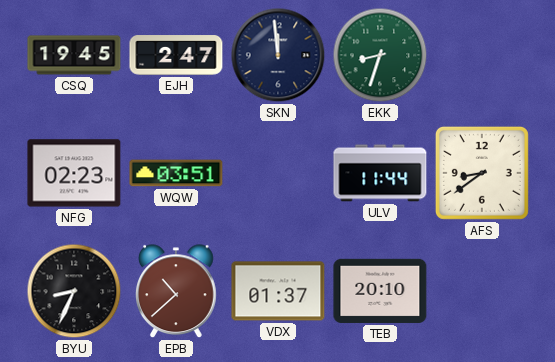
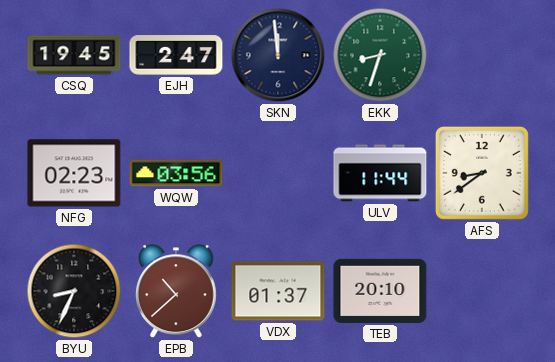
WQW: 03:51 -> 03:56
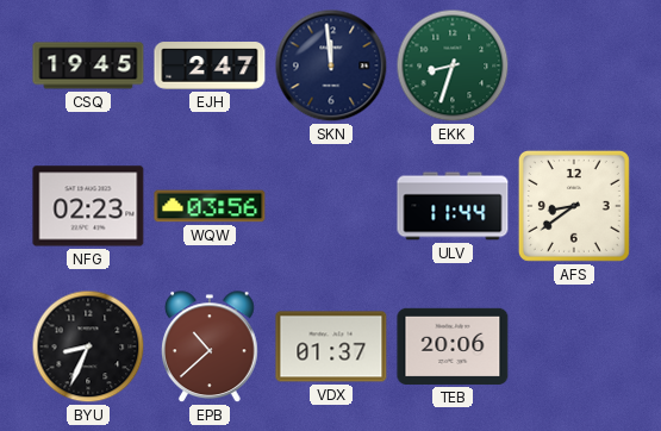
TEB: 20:10 -> 20:06
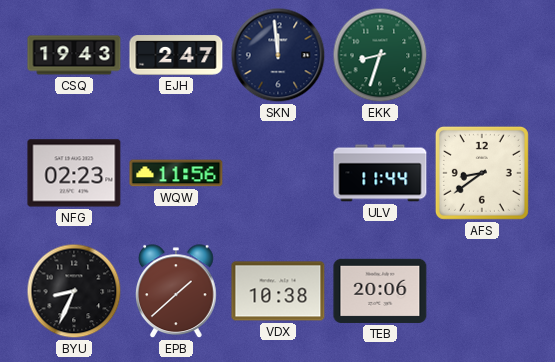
CSQ: 19:45 -> 19:43
WQW: 03:56 -> 11:56
EPB: 10:38 -> 1:38
VDX: 01:37 -> 10:38
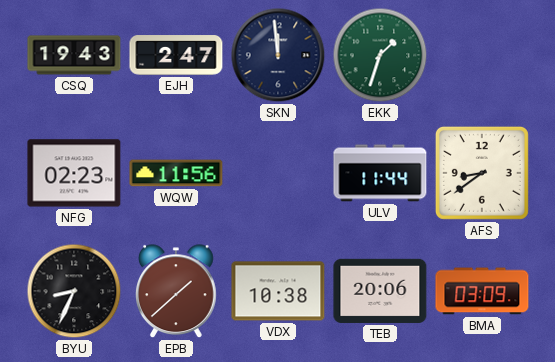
EKK: 8:33 -> 1:33
BMA: none -> 03:09
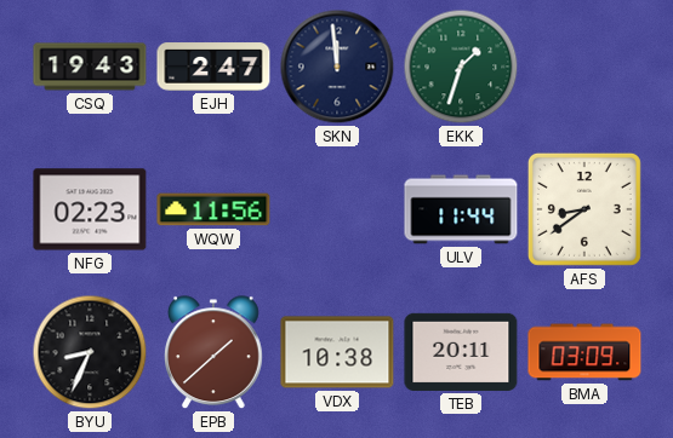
TEB: 20:06 -> 20:11
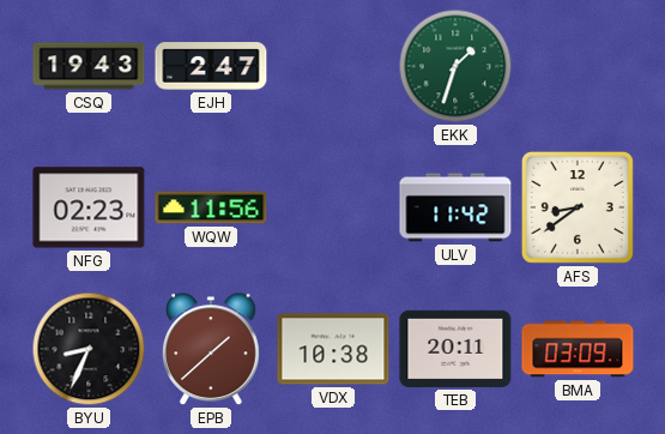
SKN: 11:59 -> none
ULV: 11:44 -> 11:42
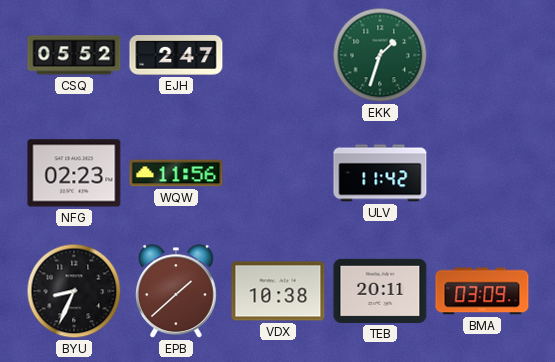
CSQ: 19:43 -> 05:52
AFS: 8:39 -> none
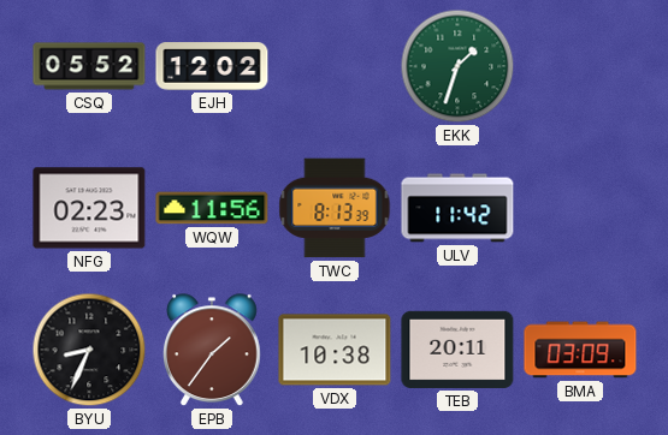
EJH: 2:47 -> 12:02
TWC: none -> 8:13
EPB: 1:38 -> 1:36
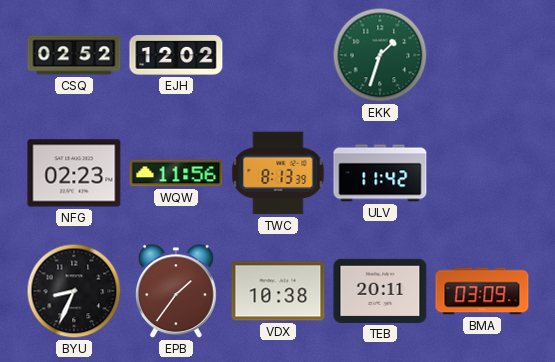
CSQ: 05:52 -> 02:52
